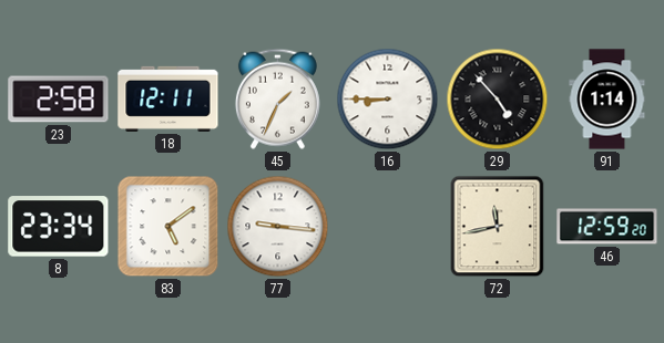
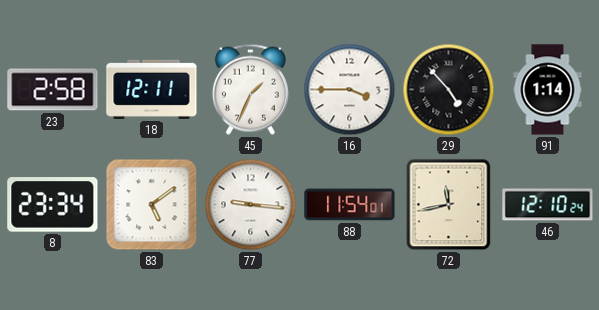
16: 8:45 -> 3:45
88: none -> 11:54
46: 12:59 -> 12:10
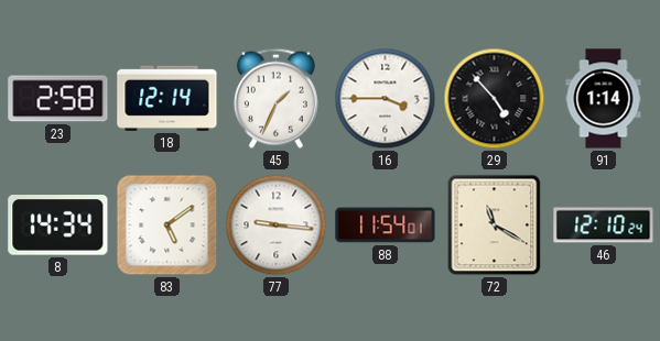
18: 12:11 -> 12:14
8: 23:34 -> 14:34
72: 11:43 -> 11:20
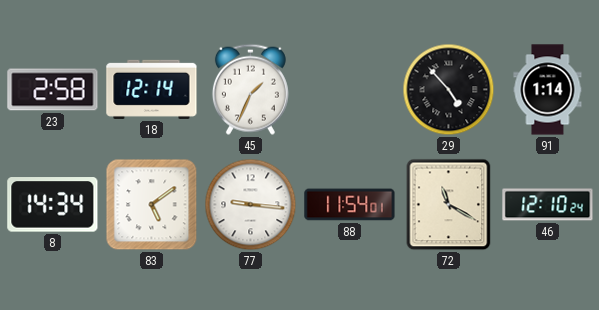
16: 3:45 -> none
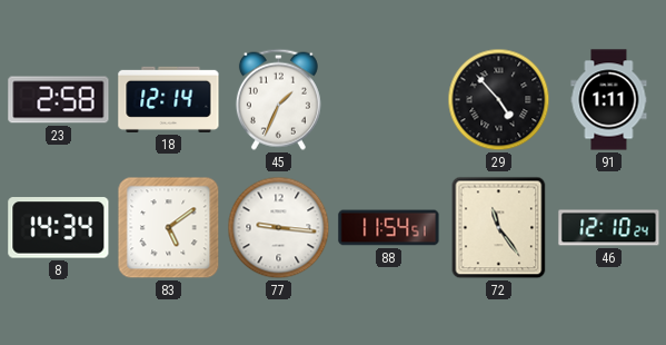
91: 1:14 -> 1:11
88: 11:54:01 -> 11:54:51
72: 11:20 -> 11:24
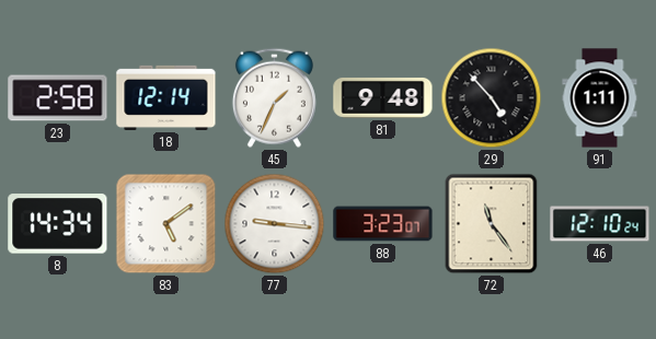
81: none -> 9:48
88: 11:54 -> 3:23
